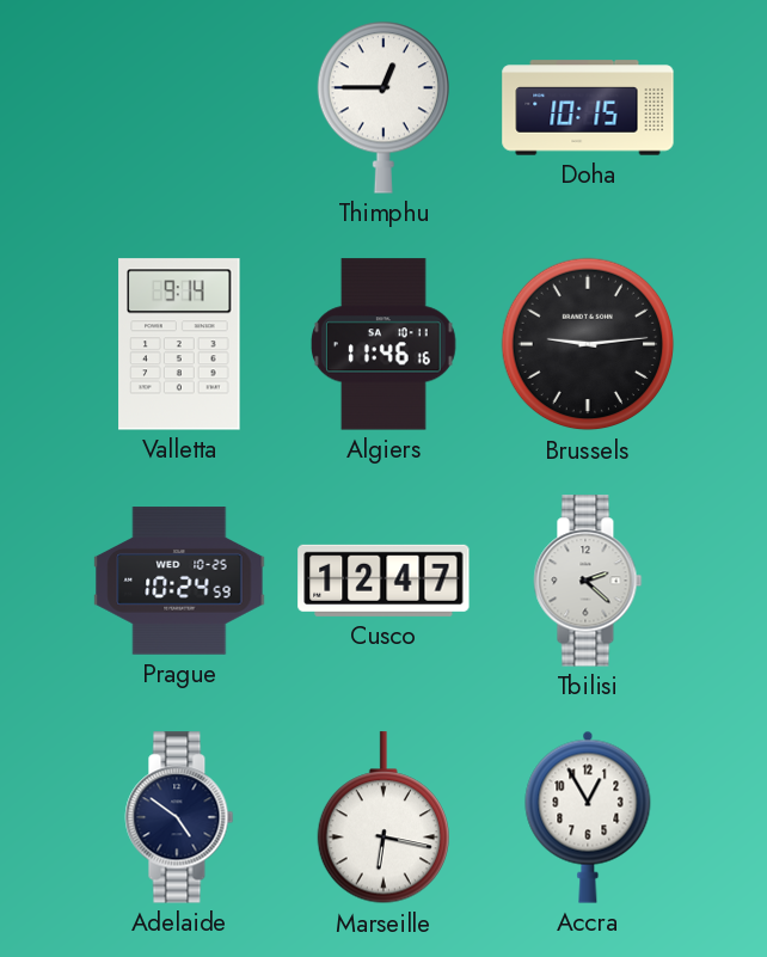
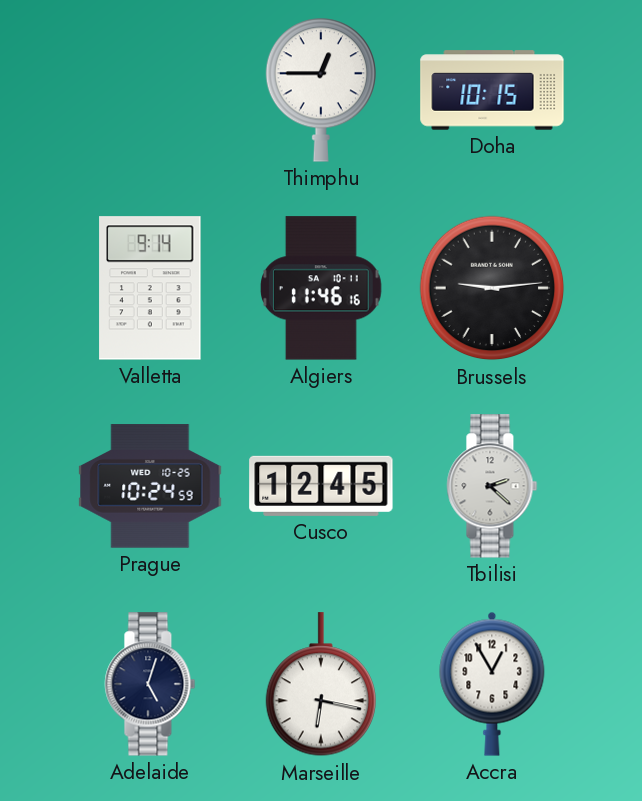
Cusco: 12:47 -> 12:45
Adelaide: 4:51 -> 5:03
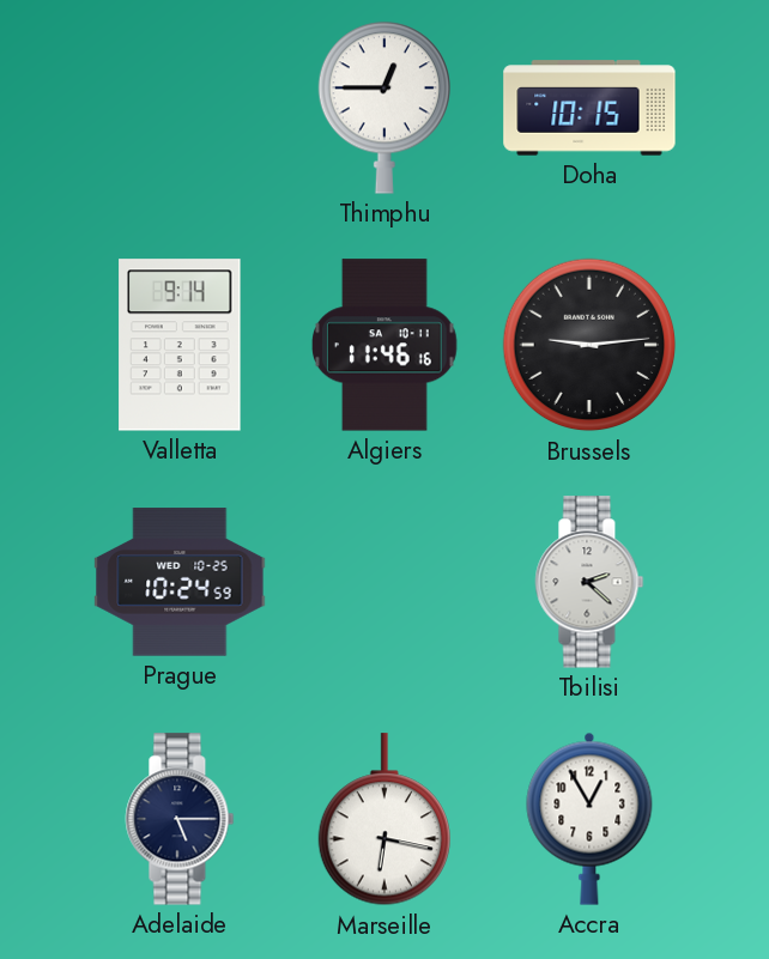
Cusco: 12:45 -> none
Adelaide: 5:03 -> 5:15
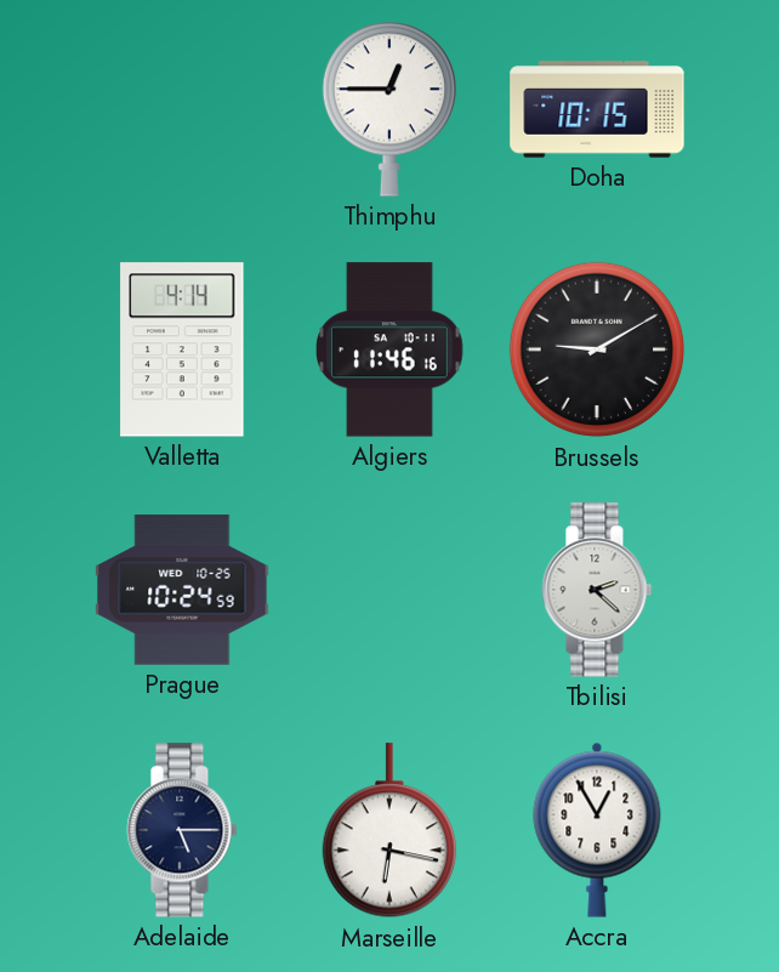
Valletta: 9:14 -> 4:14
Brussels: 9:14 -> 9:10
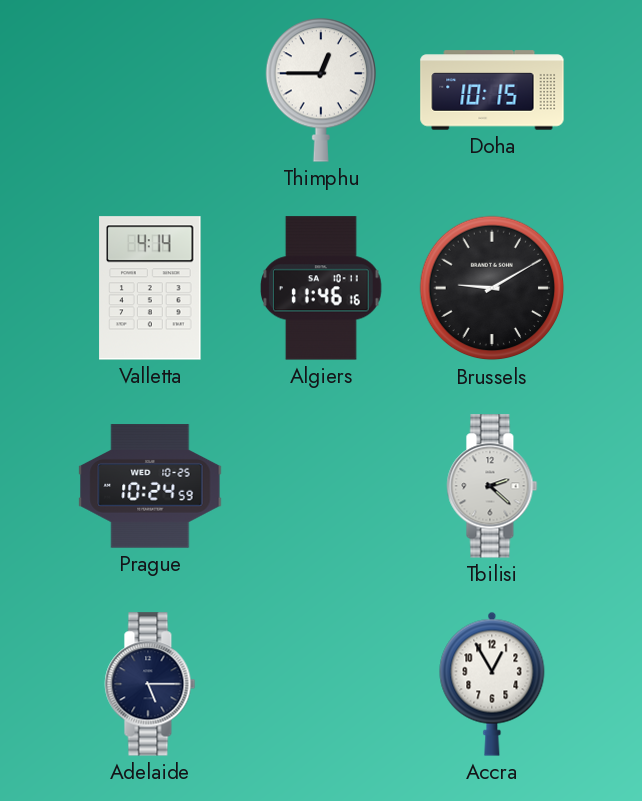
Marseille: 6:17 -> none
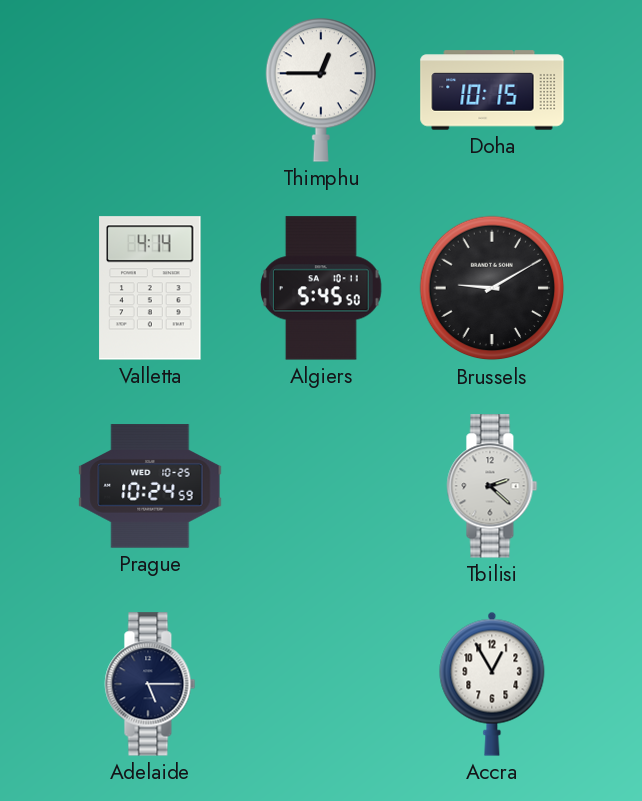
Algiers: 11:46 -> 5:45
